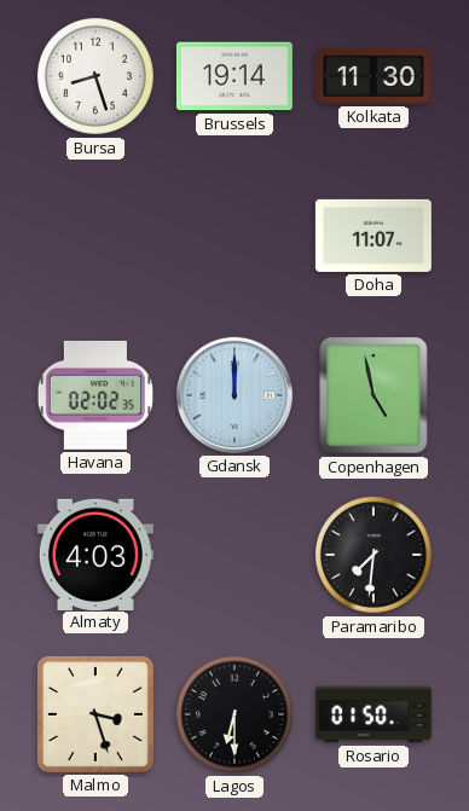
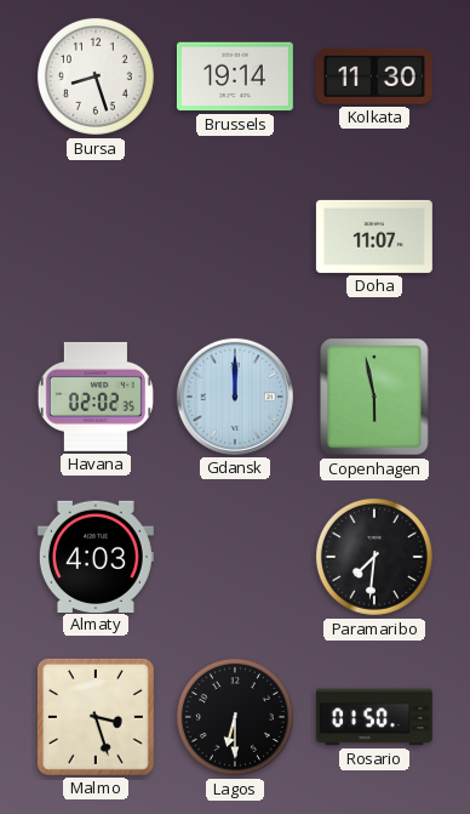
Copenhagen: 4:58 -> 5:58
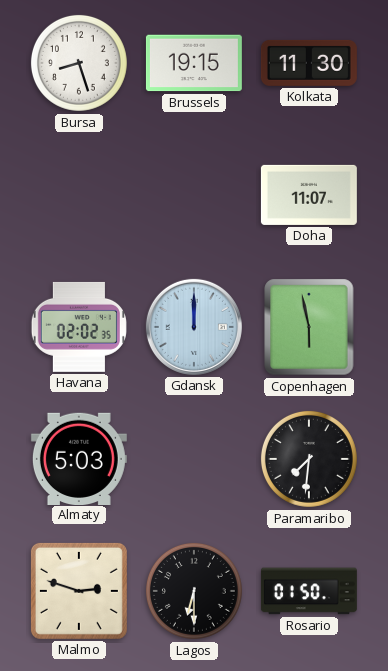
Brussels: 19:14 -> 19:15
Almaty: 4:03 -> 5:03
Malmo: 3:27 -> 2:48
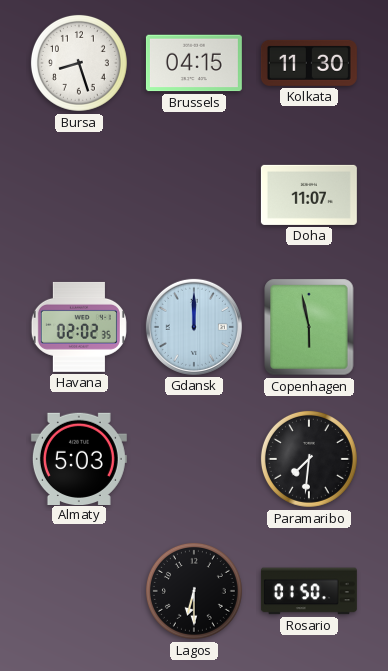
Brussels: 19:15 -> 04:15
Malmo: 2:48 -> none
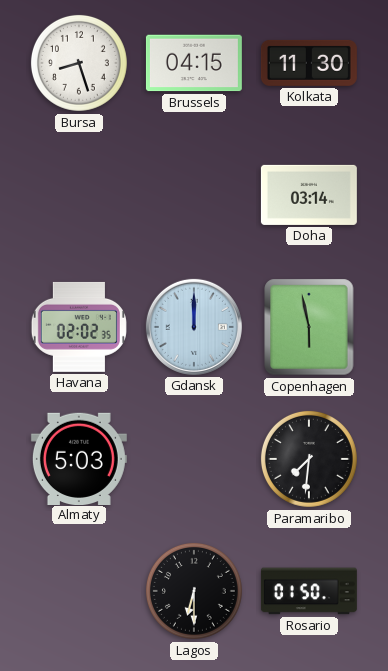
Doha: 11:07 -> 03:14
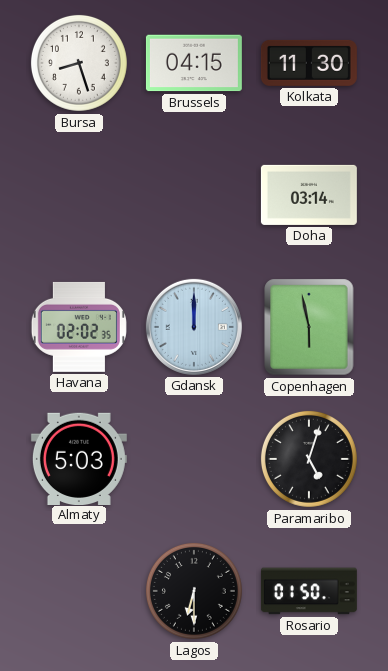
Paramaribo: 7:31 -> 5:03
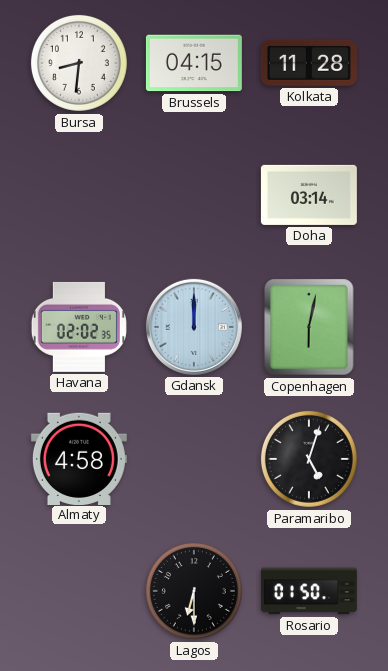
Bursa: 8:27 -> 8:31
Kolkata: 11:30 -> 11:28
Copenhagen: 5:58 -> 6:02
Almaty: 5:03 -> 4:58
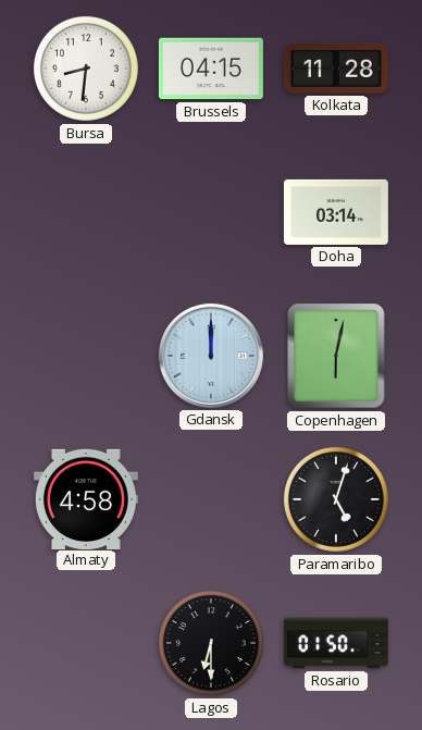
Havana: 02:02 -> none
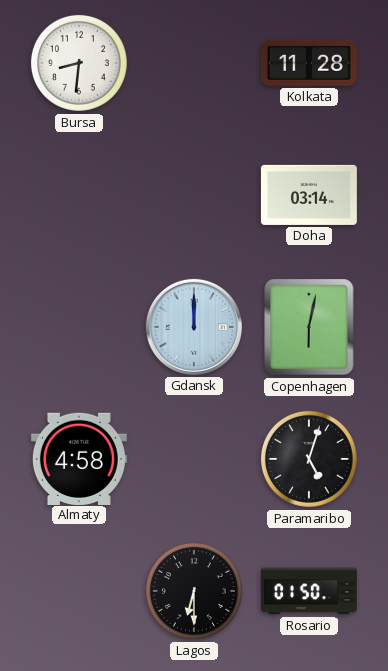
Brussels: 04:15 -> none
